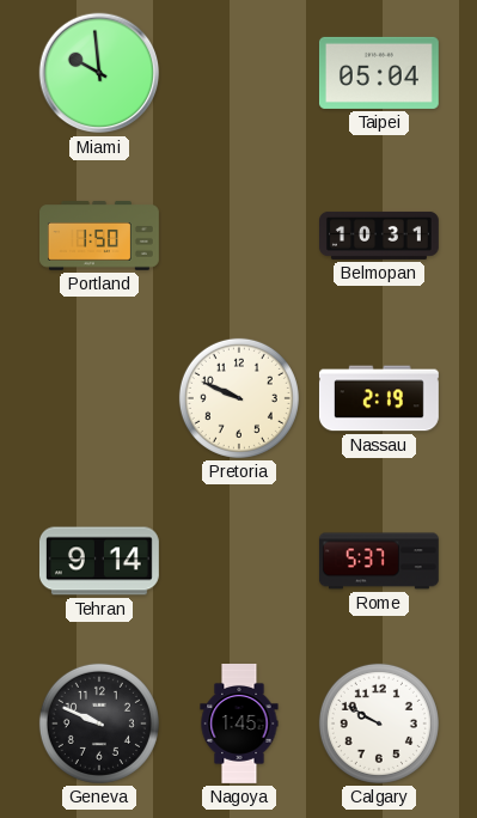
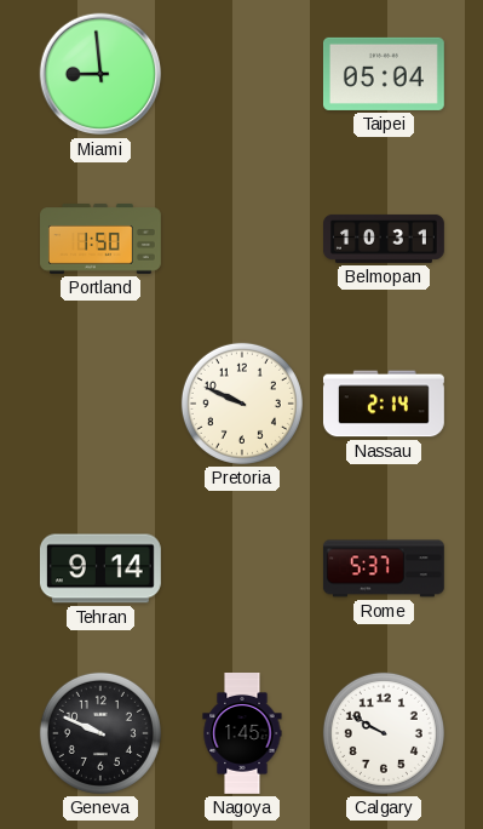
Miami: 9:59 -> 8:59
Nassau: 2:19 -> 2:14
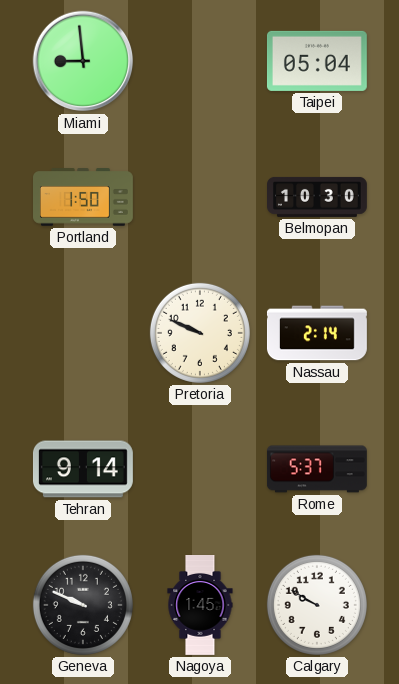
Belmopan: 10:31 -> 10:30
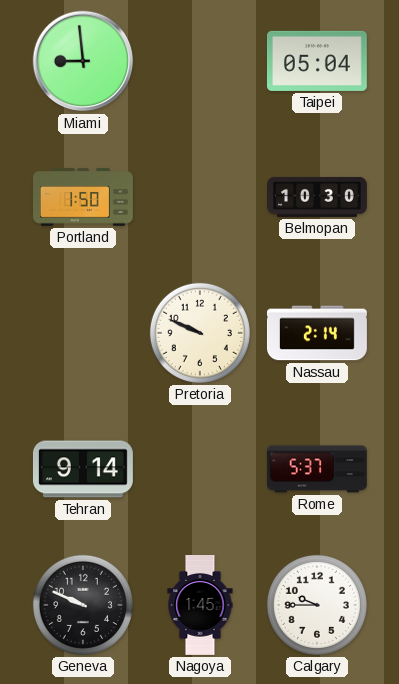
Calgary: 9:50 -> 9:45
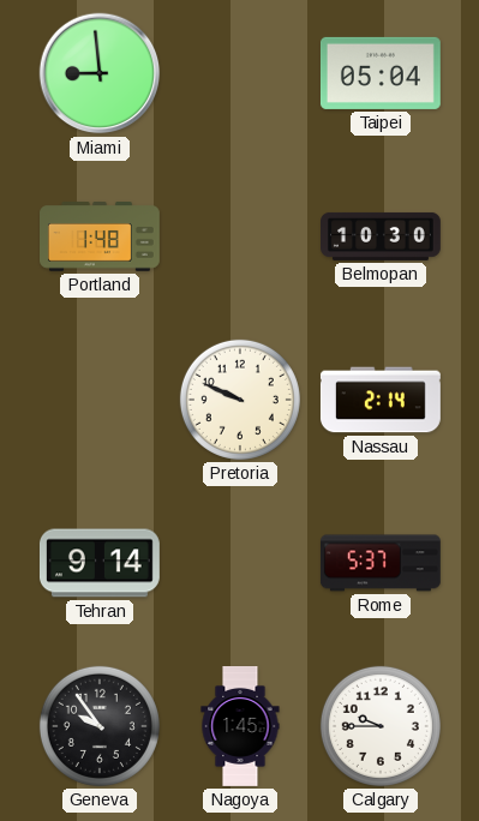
Portland: 1:50 -> 1:48
Geneva: 9:49 -> 9:54
